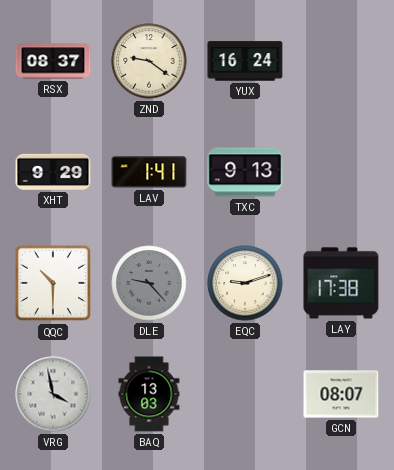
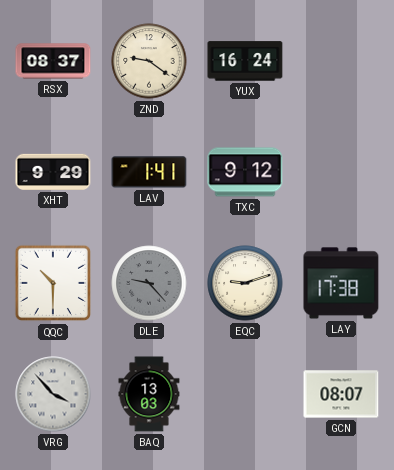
TXC: 9:13 -> 9:12
VRG: 3:58 -> 3:53
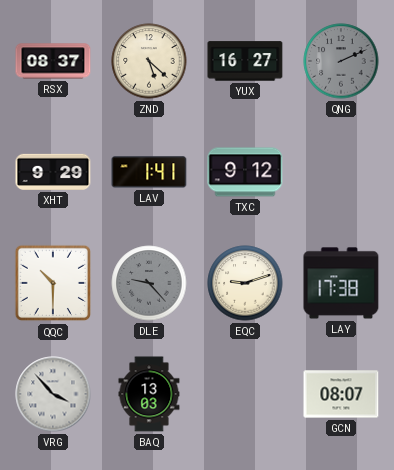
ZND: 9:21 -> 5:22
YUX: 16:24 -> 16:27
QNG: none -> 2:11
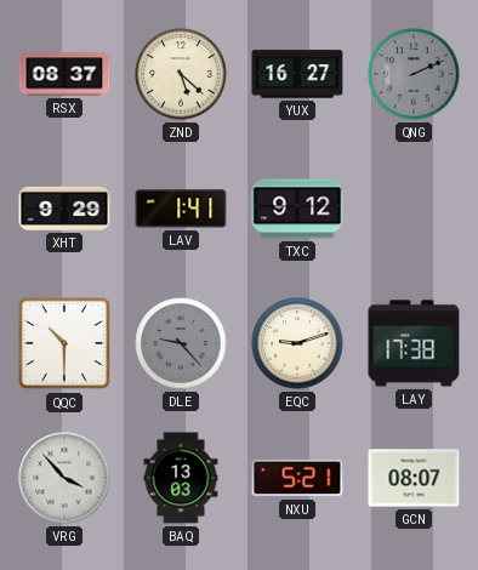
NXU: none -> 5:21
